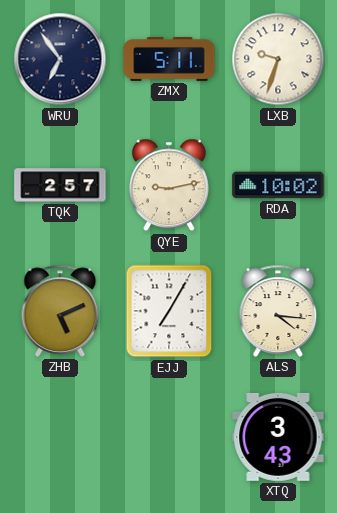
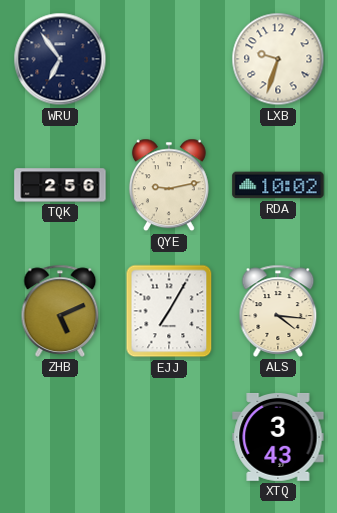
ZMX: 5:11 -> none
TQK: 2:57 -> 2:56
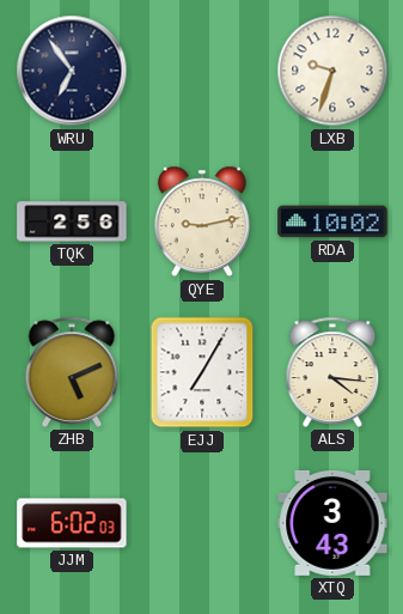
JJM: none -> 6:02
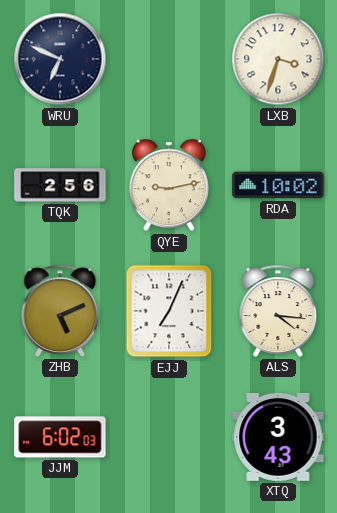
WRU: 6:54 -> 6:49
LXB: 9:33 -> 3:33
EJJ: 7:05 -> 7:04
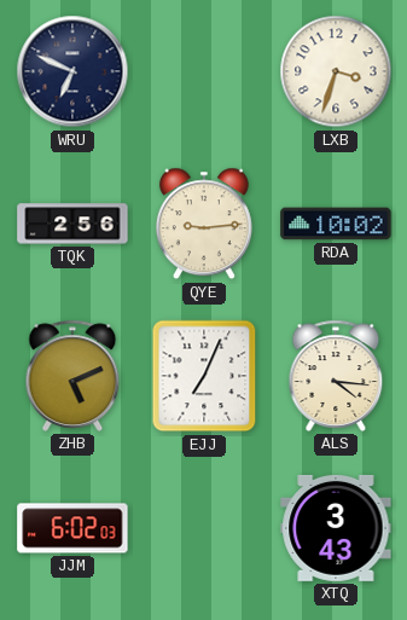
QYE: 9:13 -> 9:14
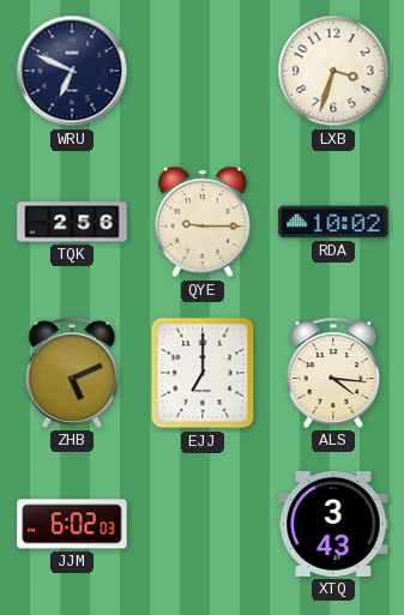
QYE: 9:14 -> 9:15
EJJ: 7:04 -> 7:00
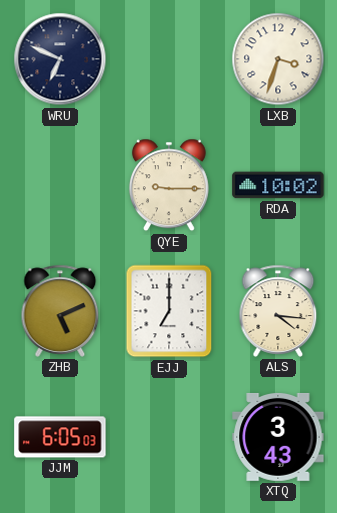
TQK: 2:56 -> none
JJM: 6:02 -> 6:05
